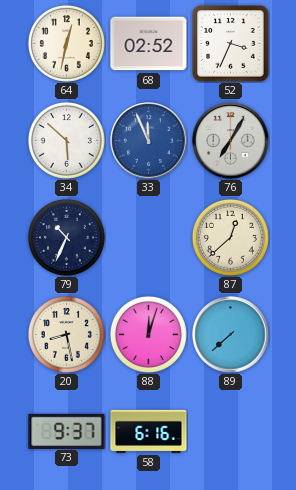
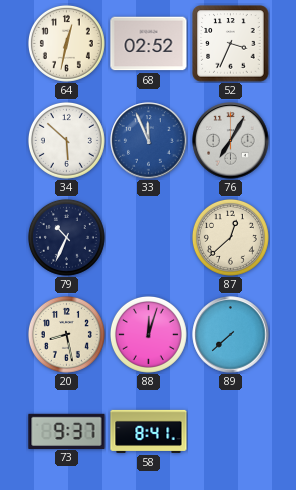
58: 6:16 -> 8:41
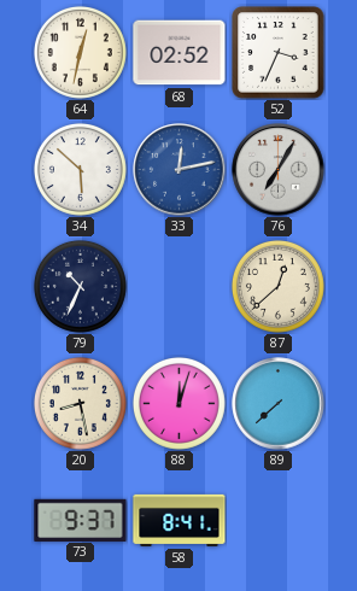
33: 11:56 -> 12:13
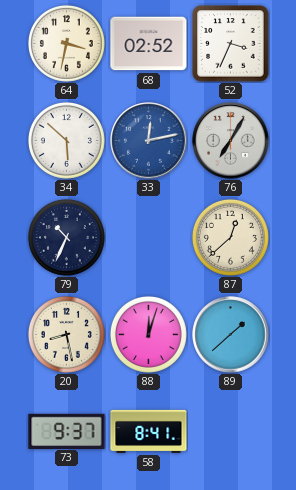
64: 12:32 -> 3:32
89: 7:38 -> 1:38
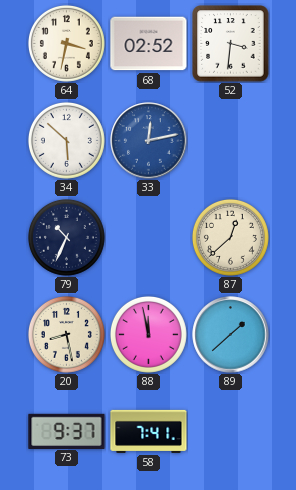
52: 3:34 -> 3:31
76: 7:05 -> none
88: 12:03 -> 11:58
58: 8:41 -> 7:41
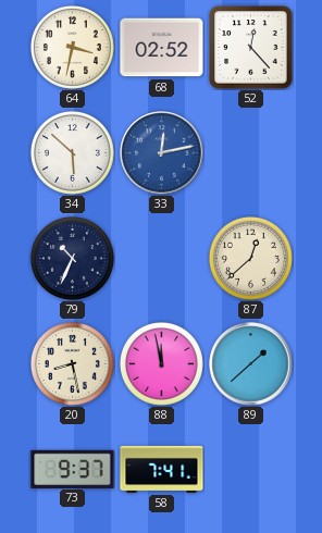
52: 3:31 -> 12:23
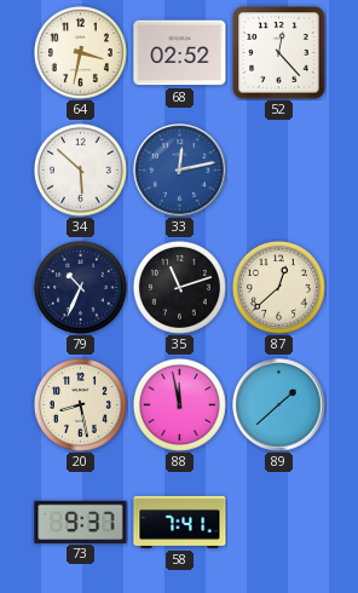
35: none -> 11:12
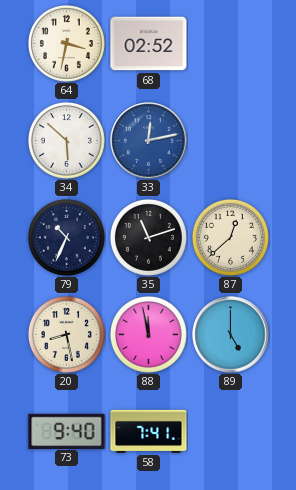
52: 12:23 -> none
89: 1:38 -> 5:00
73: 9:37 -> 9:40
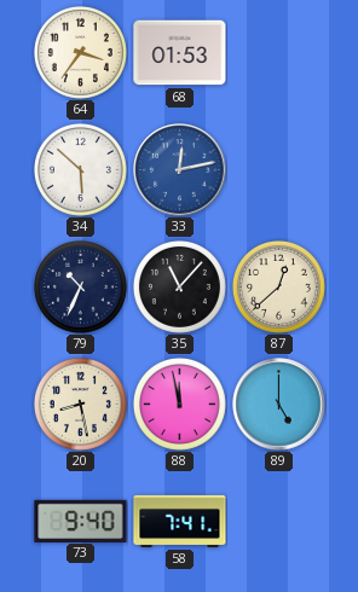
64: 3:32 -> 3:36
68: 02:52 -> 01:53
35: 11:12 -> 11:07
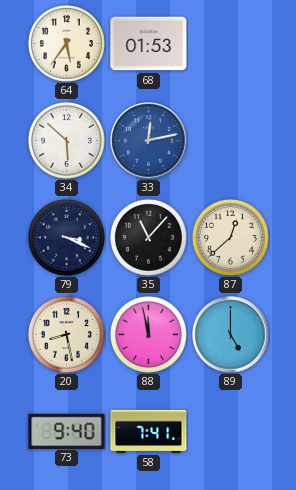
64: 3:36 -> 5:36
79: 10:34 -> 3:19
